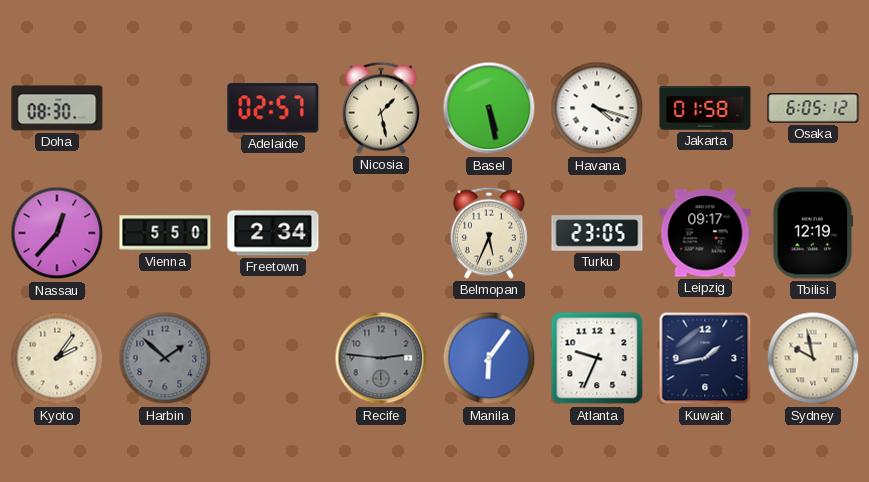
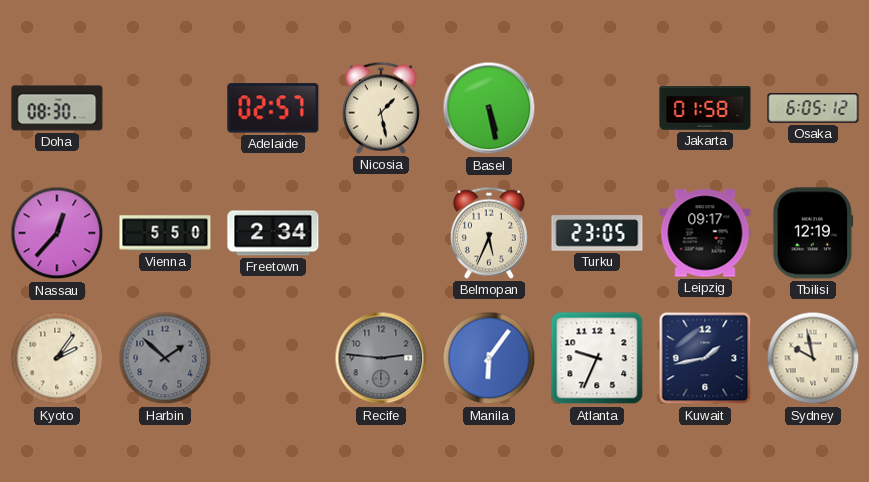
Havana: 4:18 -> none
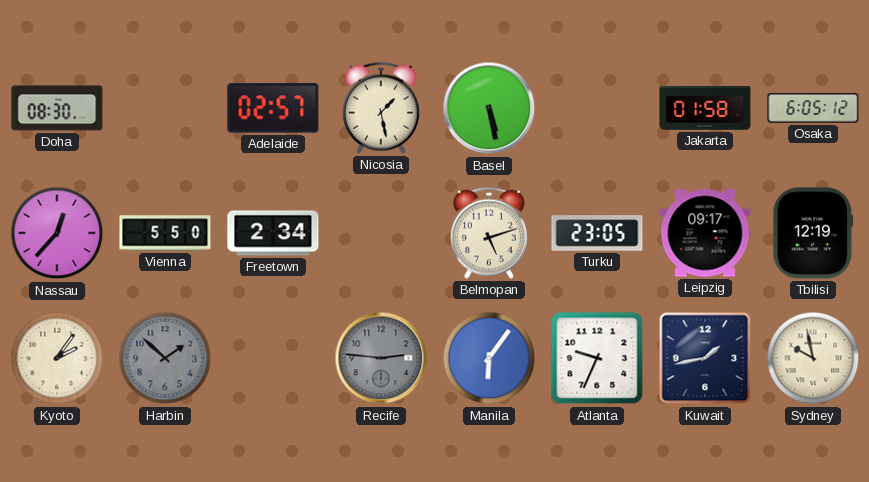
Belmopan: 5:34 -> 5:12
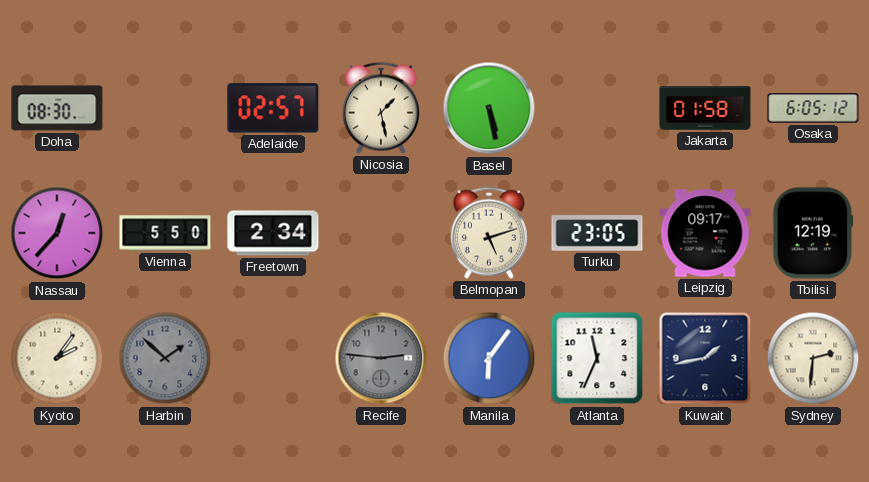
Atlanta: 9:34 -> 11:34
Sydney: 9:58 -> 2:31
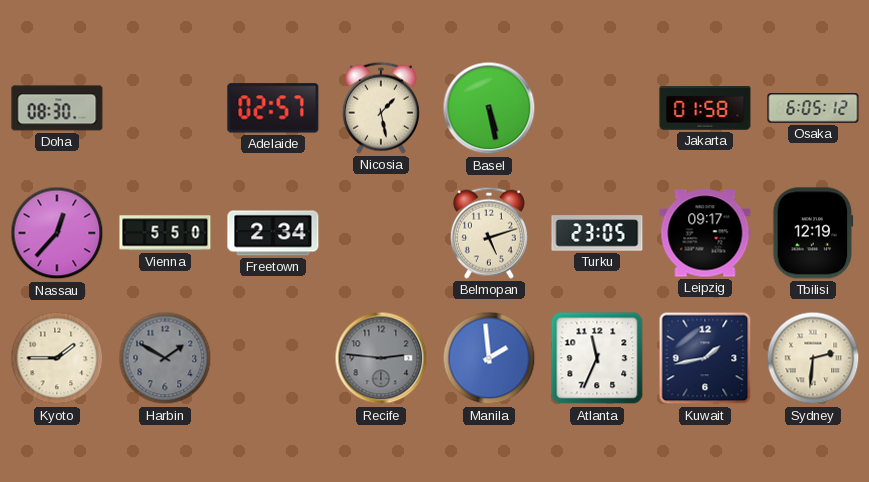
Kyoto: 2:06 -> 1:45
Harbin: 1:52 -> 1:50
Manila: 6:06 -> 1:59
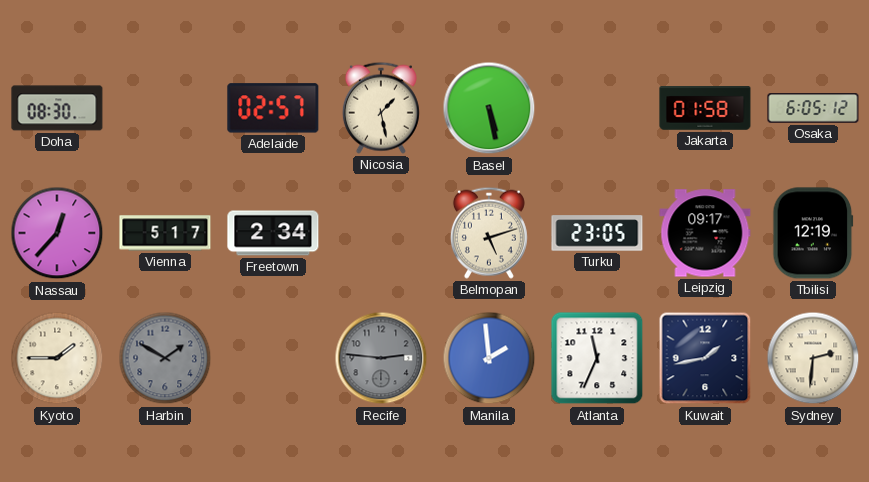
Vienna: 5:50 -> 5:17
